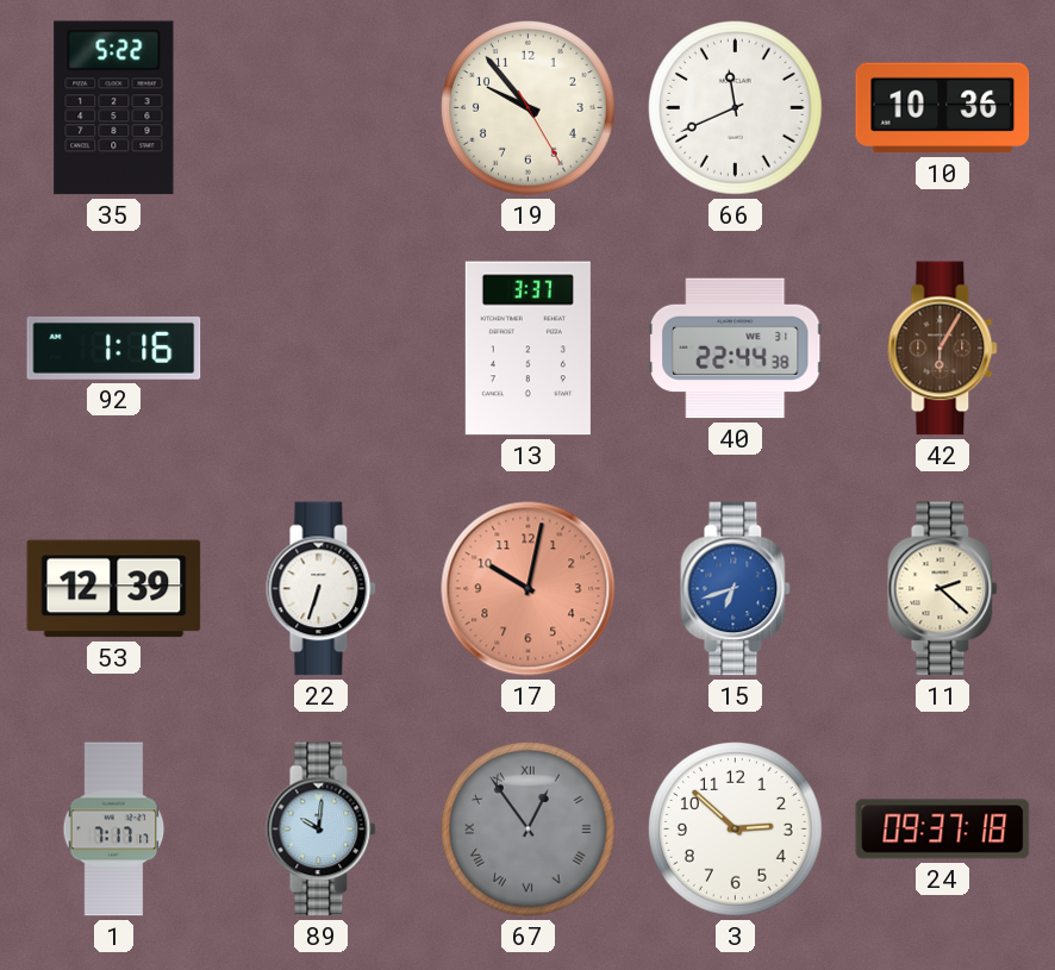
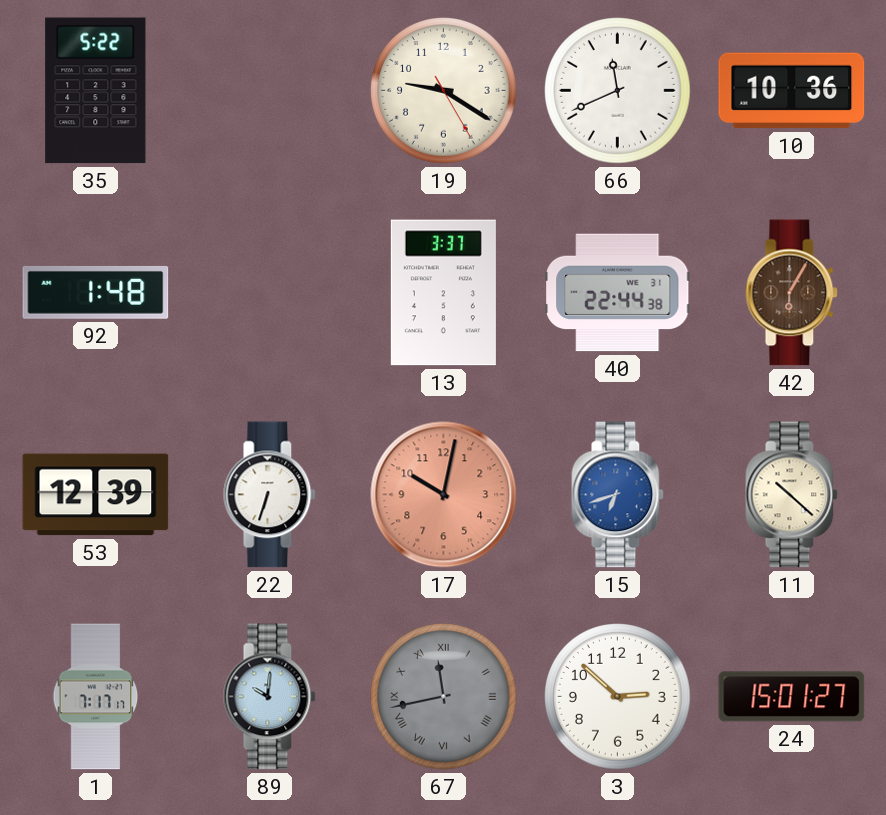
19: 9:53 -> 9:20
92: 1:16 -> 1:48
11: 2:22 -> 10:22
67: 12:54 -> 11:43
24: 09:37 -> 15:01
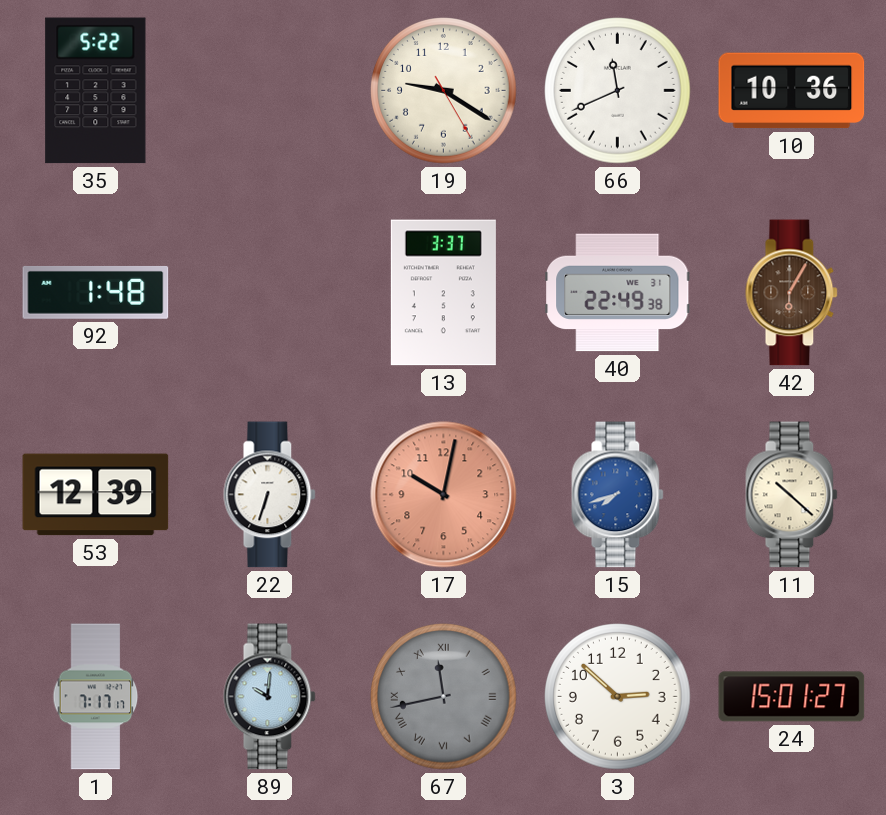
40: 22:44 -> 22:49
15: 6:42 -> 7:42
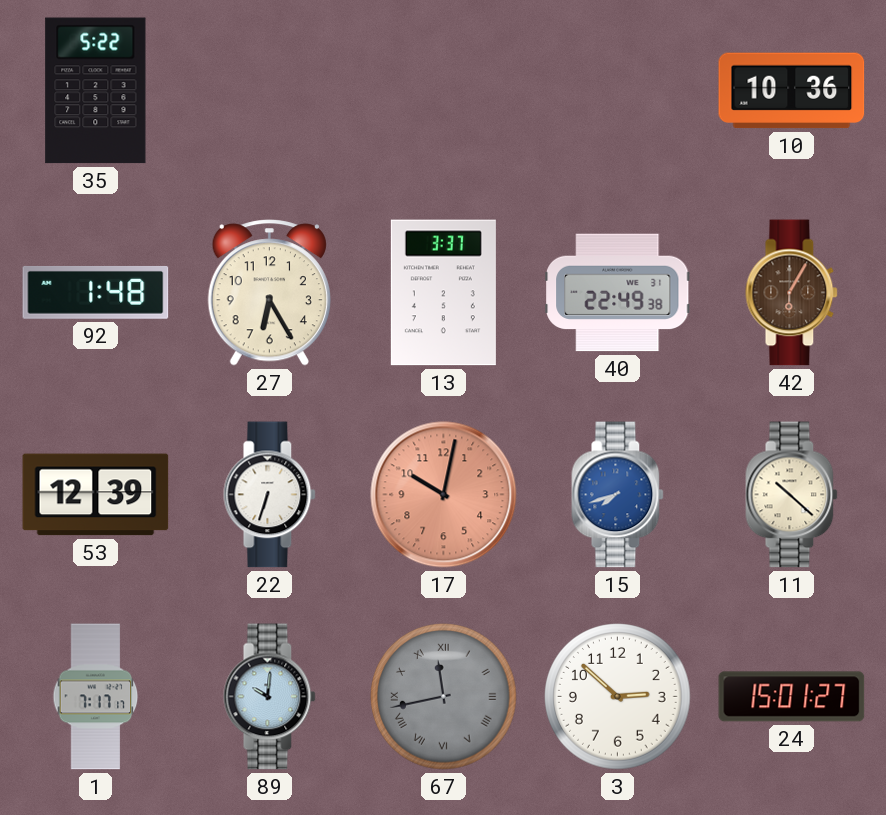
19: 9:20 -> none
66: 11:41 -> none
27: none -> 6:25
